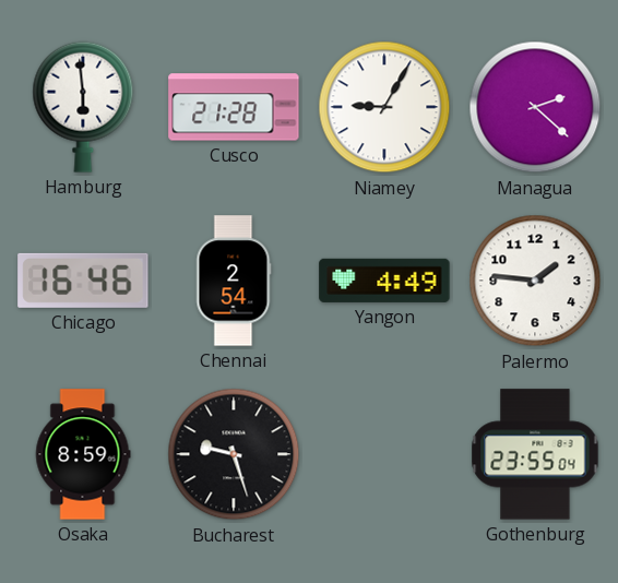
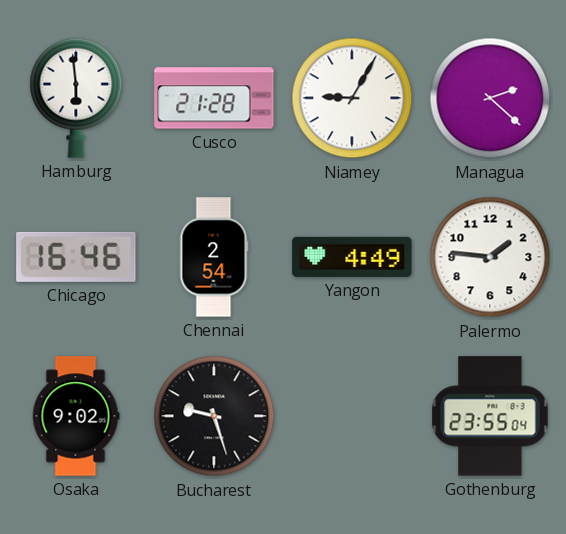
Osaka: 8:59 -> 9:02
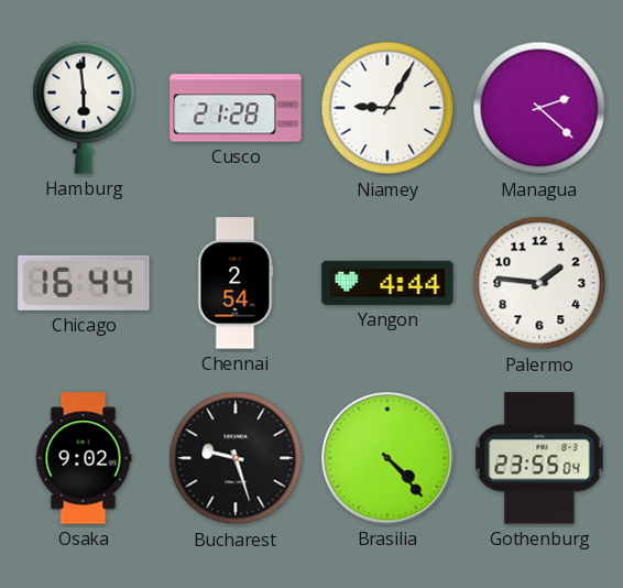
Chicago: 16:46 -> 16:44
Yangon: 4:49 -> 4:44
Brasilia: none -> 4:23
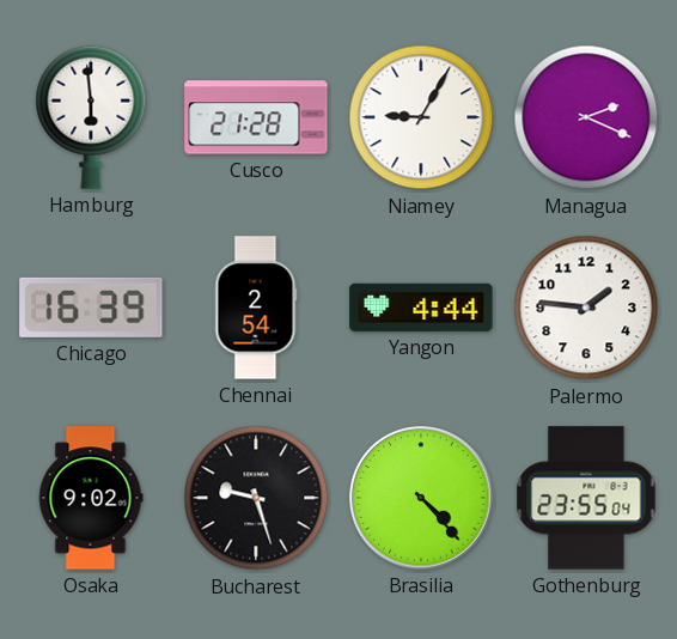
Managua: 2:22 -> 2:19
Chicago: 16:44 -> 16:39
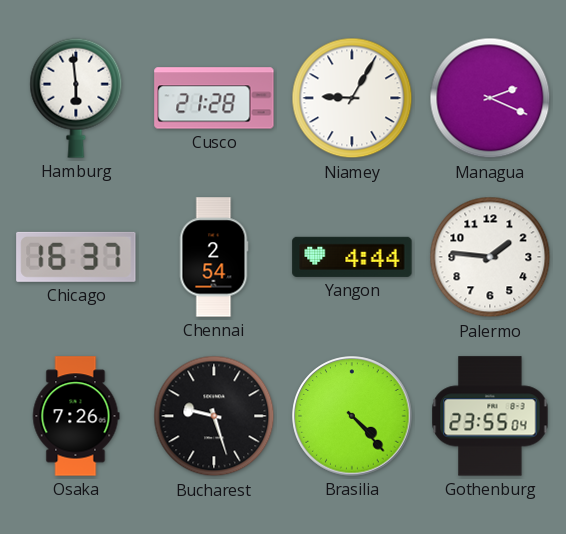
Chicago: 16:39 -> 16:37
Osaka: 9:02 -> 7:26
